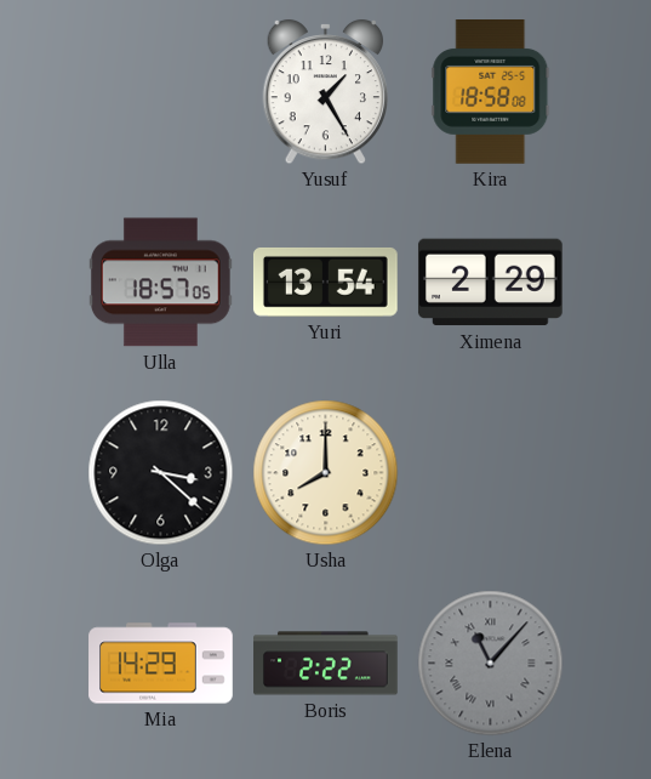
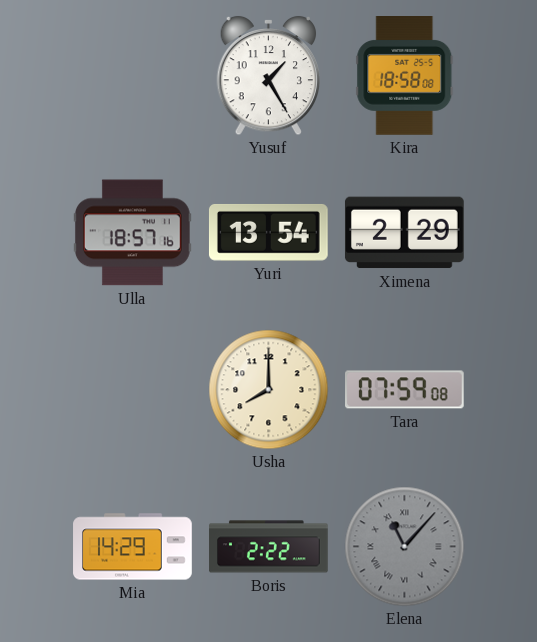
Ulla: 18:57:05 -> 18:57:16
Olga: 3:22 -> none
Tara: none -> 07:59
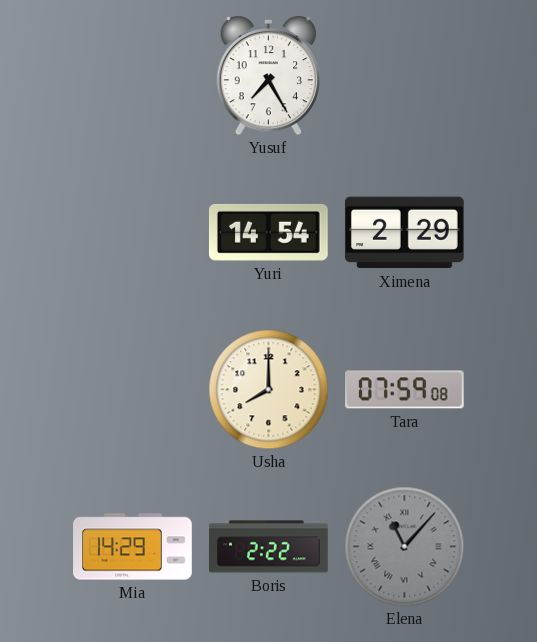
Yusuf: 1:25 -> 7:25
Kira: 18:58 -> none
Ulla: 18:57 -> none
Yuri: 13:54 -> 14:54
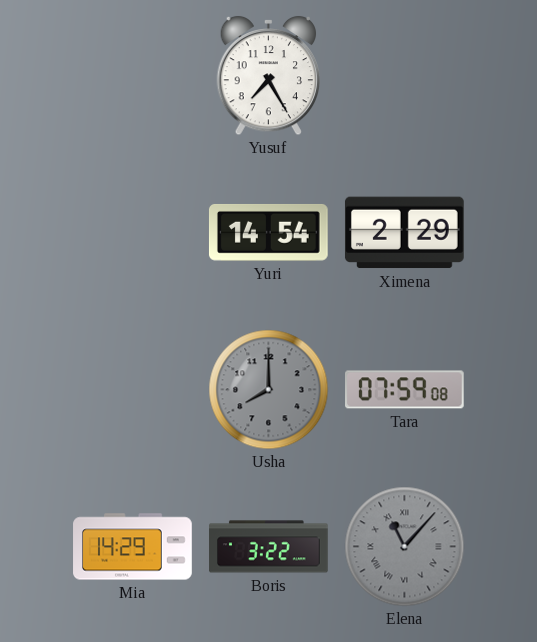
Usha dial: cream -> grey
Boris: 2:22 -> 3:22
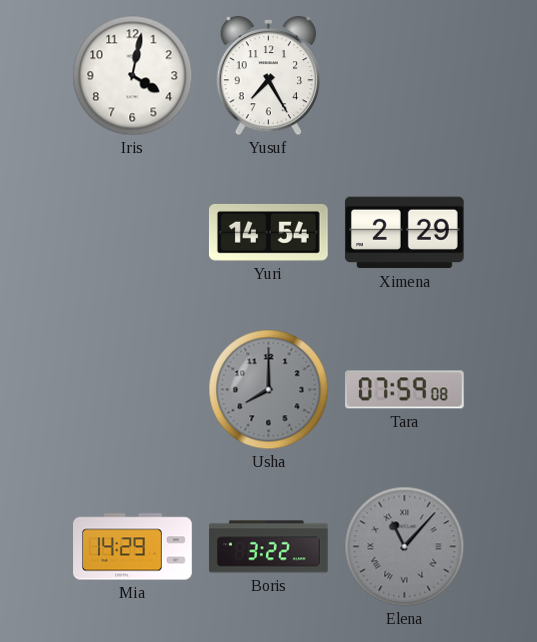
Iris: none -> 4:02
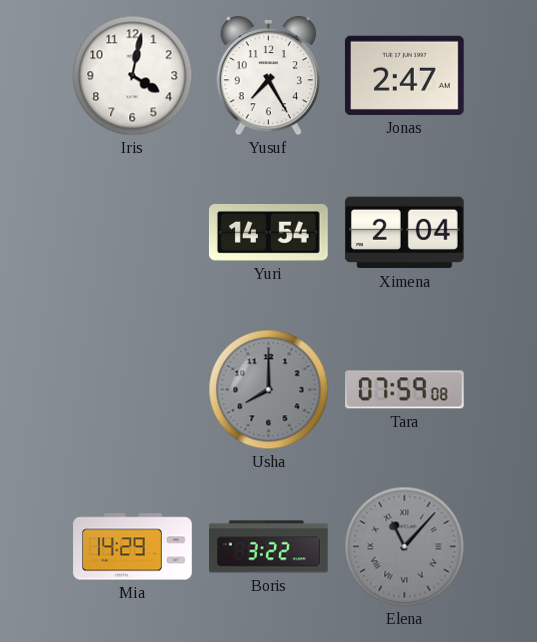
Jonas: none -> 2:47
Ximena: 2:29 -> 2:04
